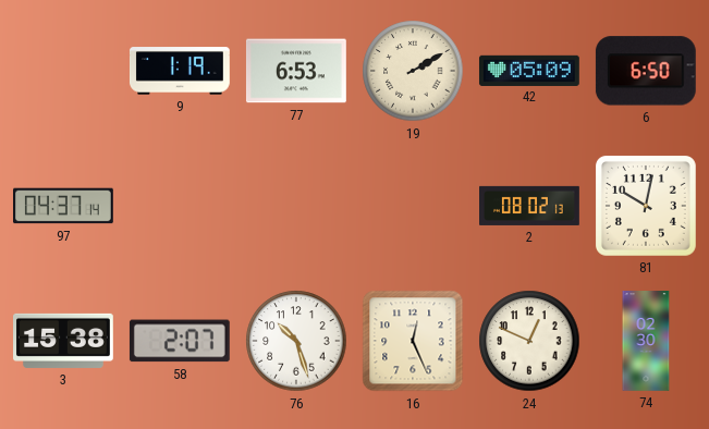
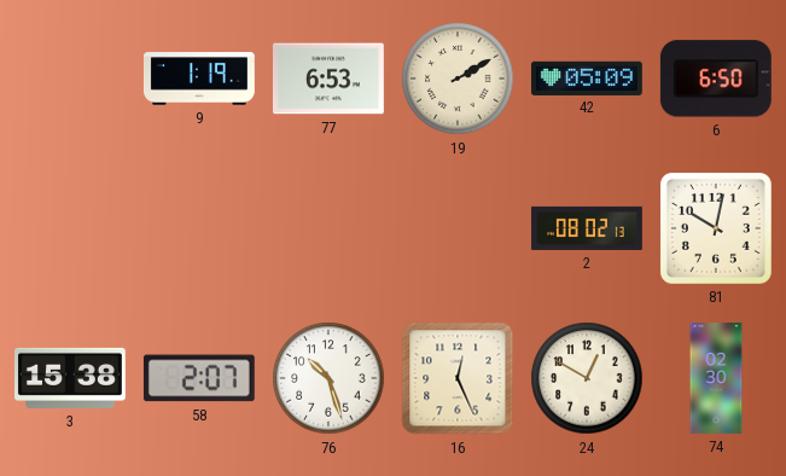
97: 04:37 -> none
24: 12:49 -> 12:50
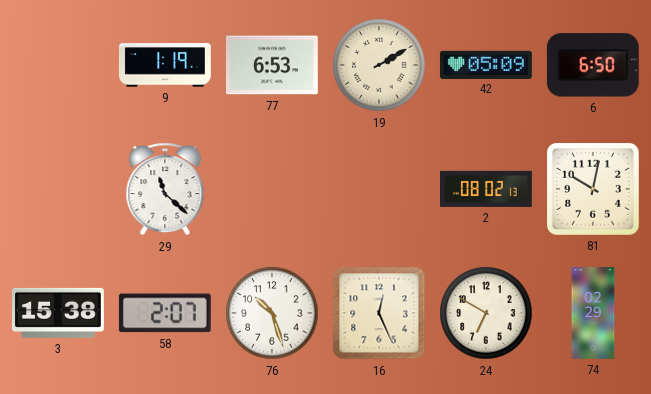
29: none -> 11:22
24: 12:50 -> 6:50
74: 02:30 -> 02:29
